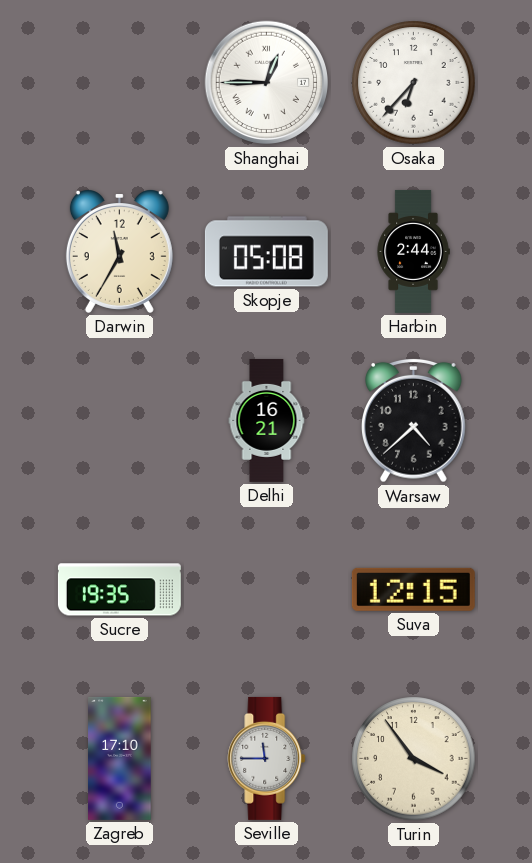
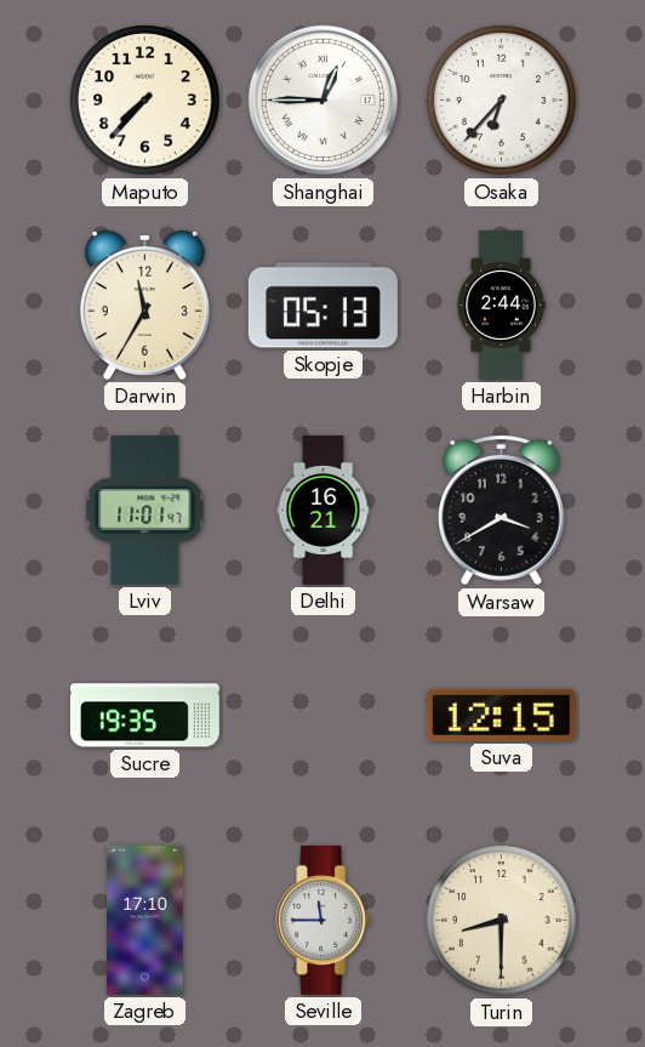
Maputo: none -> 7:37
Skopje: 05:08 -> 05:13
Lviv: none -> 11:01
Warsaw: 4:38 -> 3:40
Turin: 3:54 -> 8:30
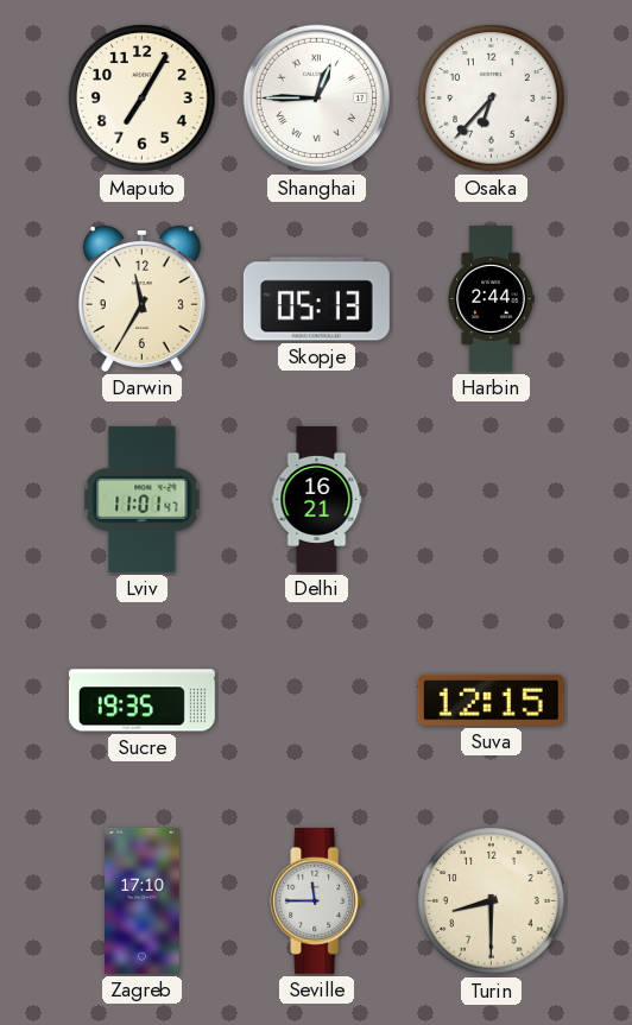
Maputo: 7:37 -> 7:05
Warsaw: 3:40 -> none
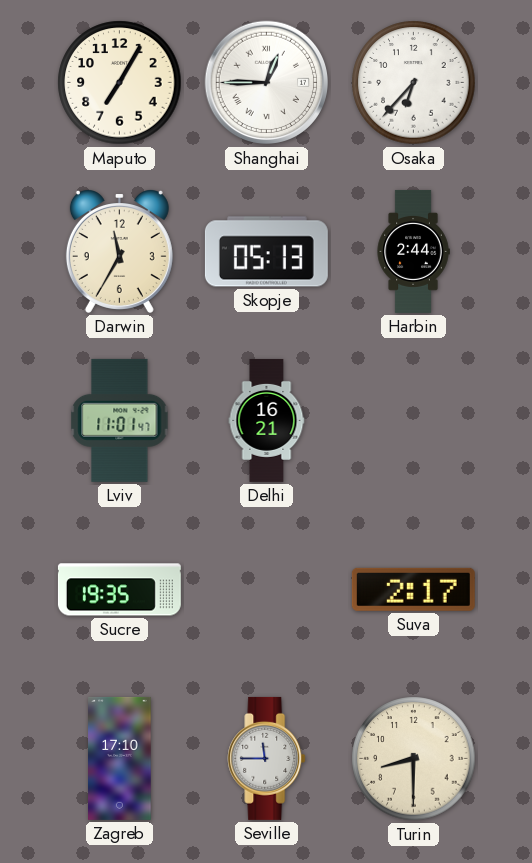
Suva: 12:15 -> 2:17
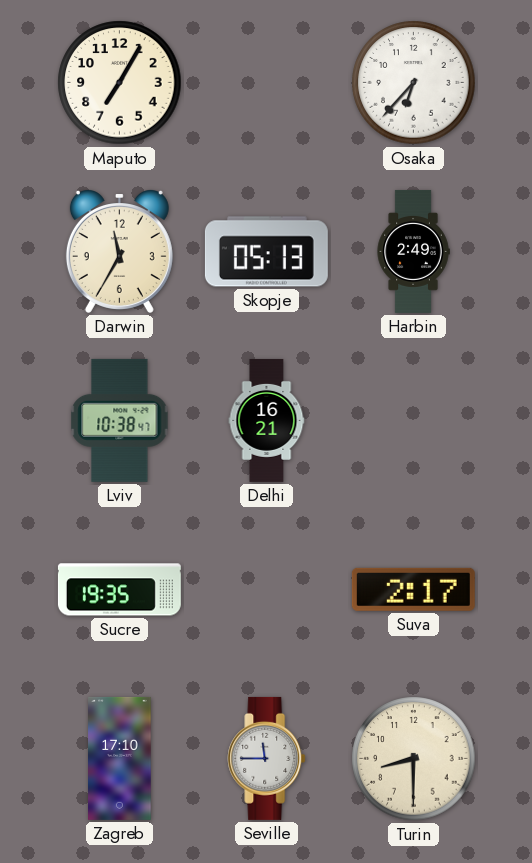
Shanghai: 12:45 -> none
Harbin: 2:44 -> 2:49
Lviv: 11:01 -> 10:38
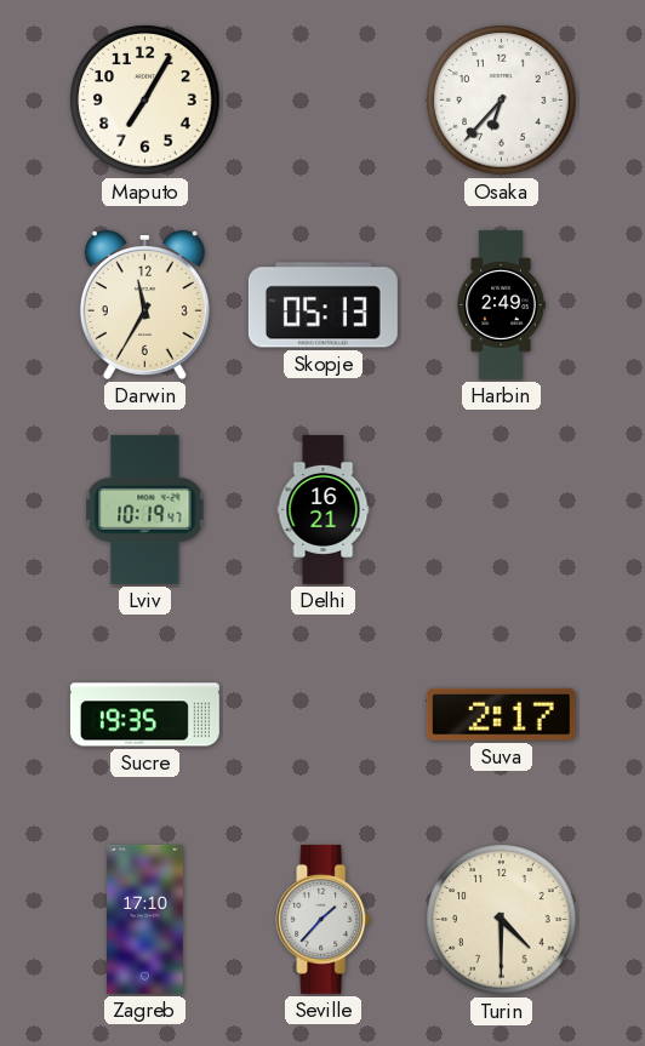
Lviv: 10:38 -> 10:19
Seville: 11:45 -> 1:37
Turin: 8:30 -> 4:30
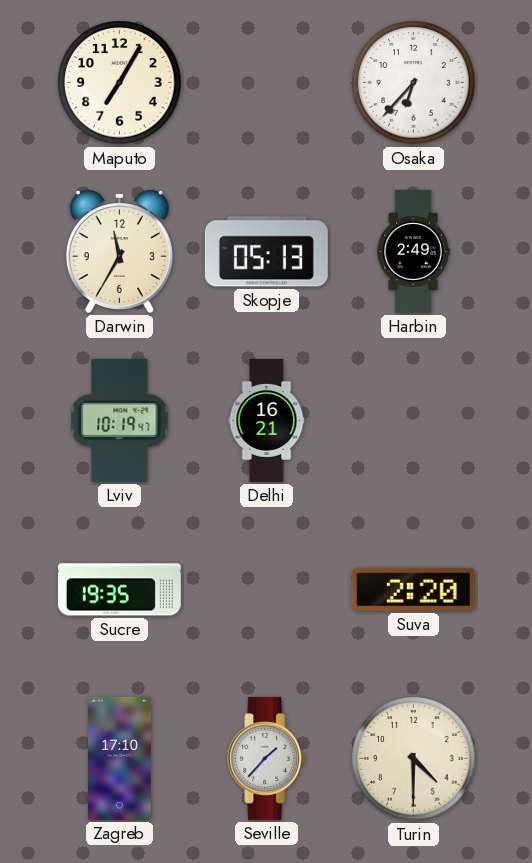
Suva: 2:17 -> 2:20
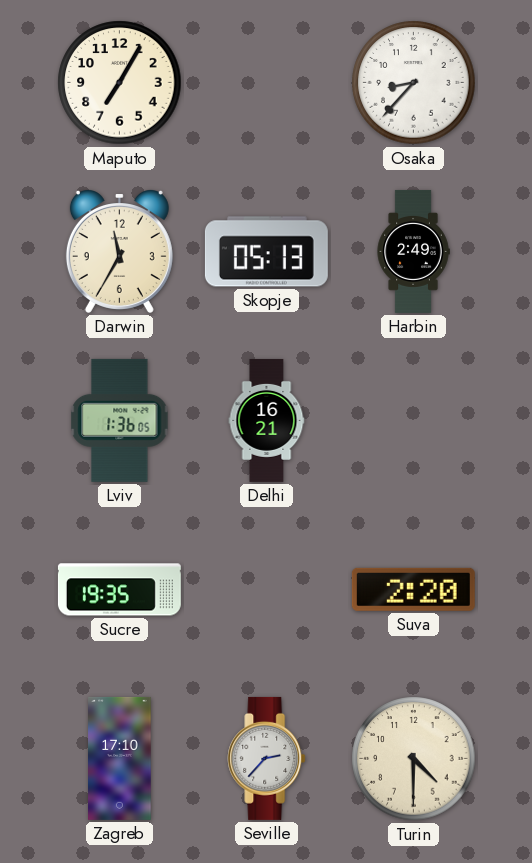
Osaka: 6:37 -> 8:37
Lviv: 10:19 -> 1:36
Seville: 1:37 -> 2:37
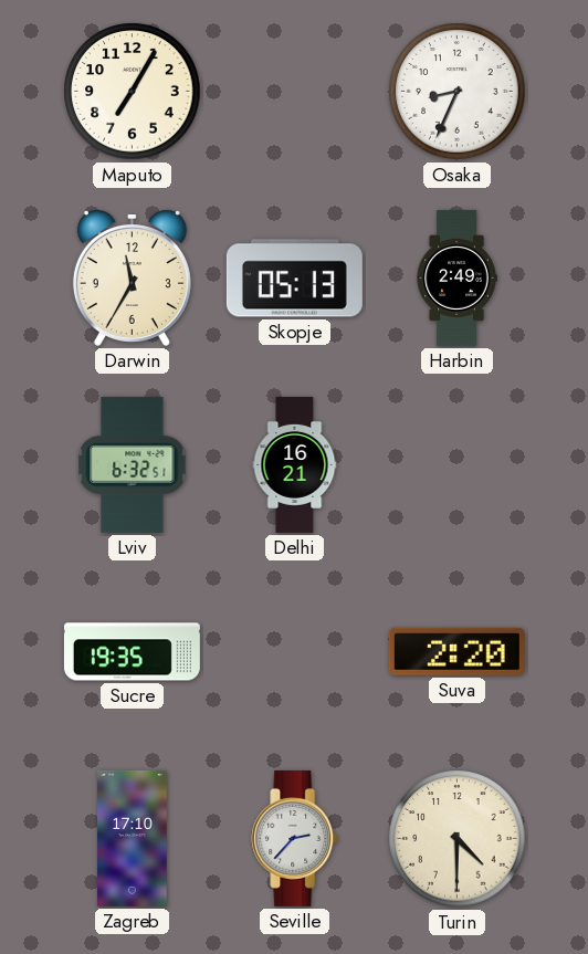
Osaka: 8:37 -> 8:34
Lviv: 1:36 -> 6:32
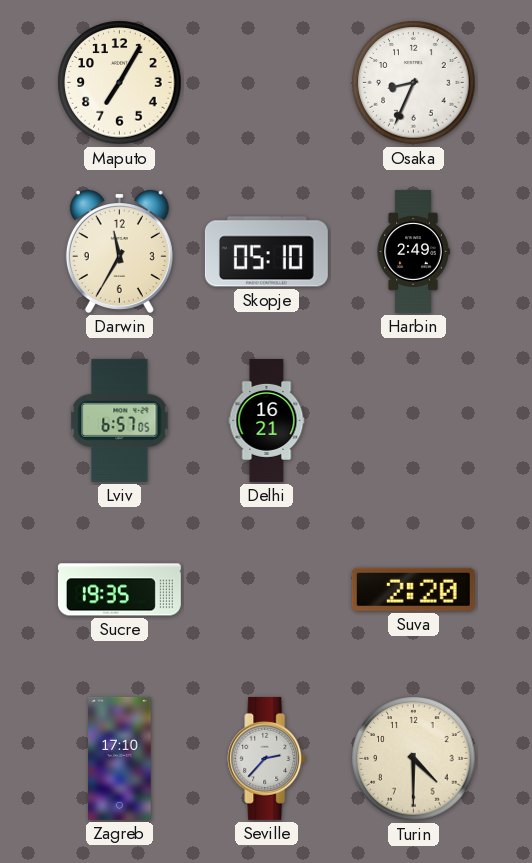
Skopje: 05:13 -> 05:10
Lviv: 6:32 -> 6:57
